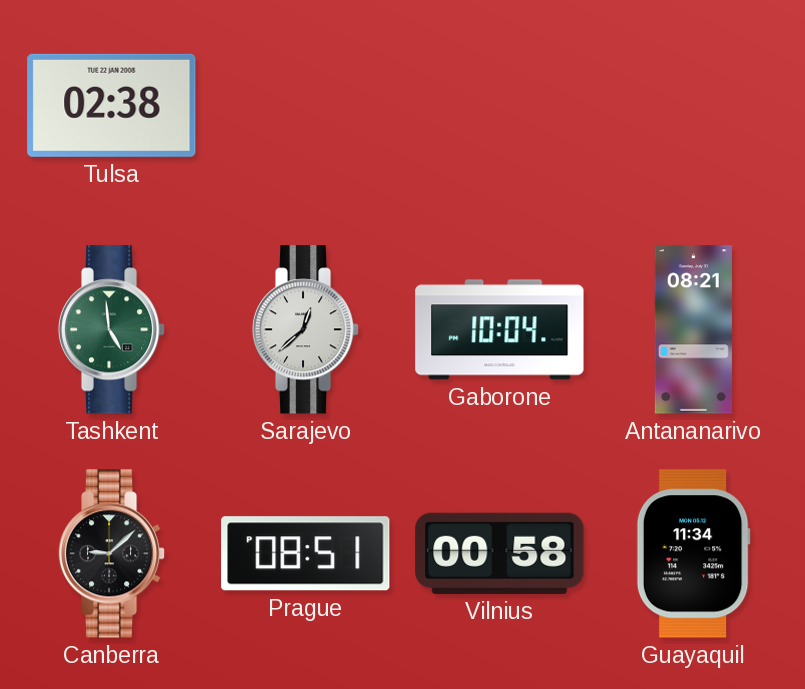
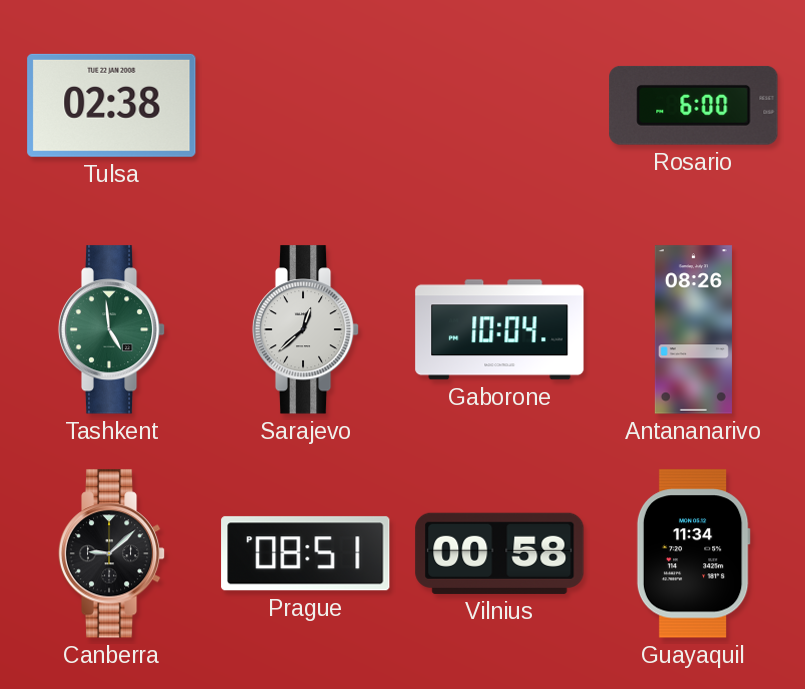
Rosario: none -> 6:00
Antananarivo: 08:21 -> 08:26
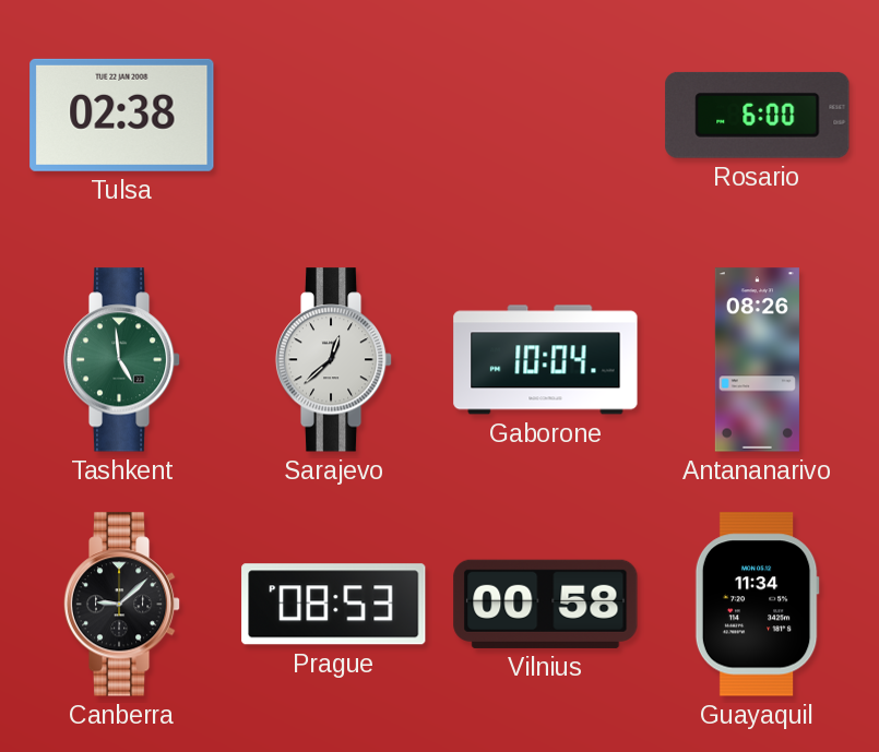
Prague: 08:51 -> 08:53
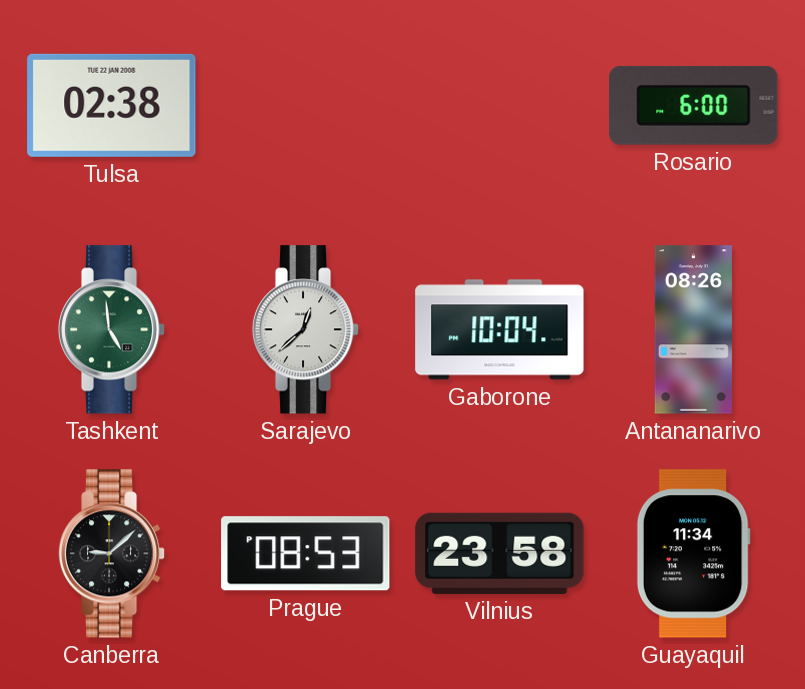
Vilnius: 00:58 -> 23:58
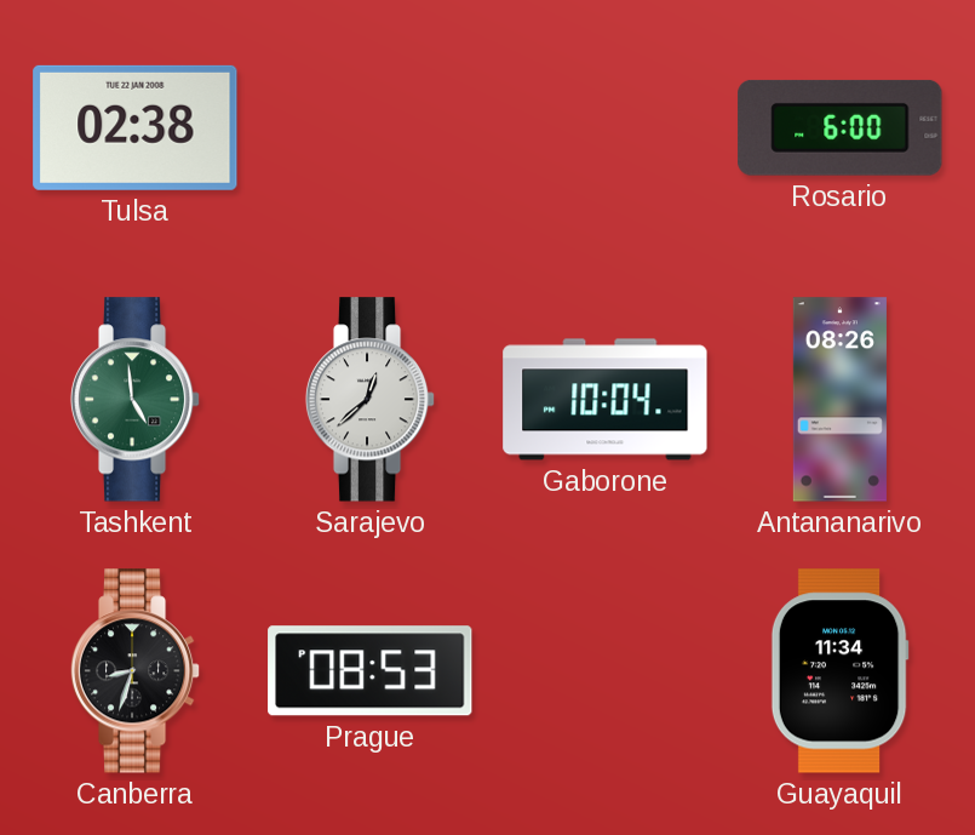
Canberra: 9:08 -> 8:33
Vilnius: 23:58 -> none
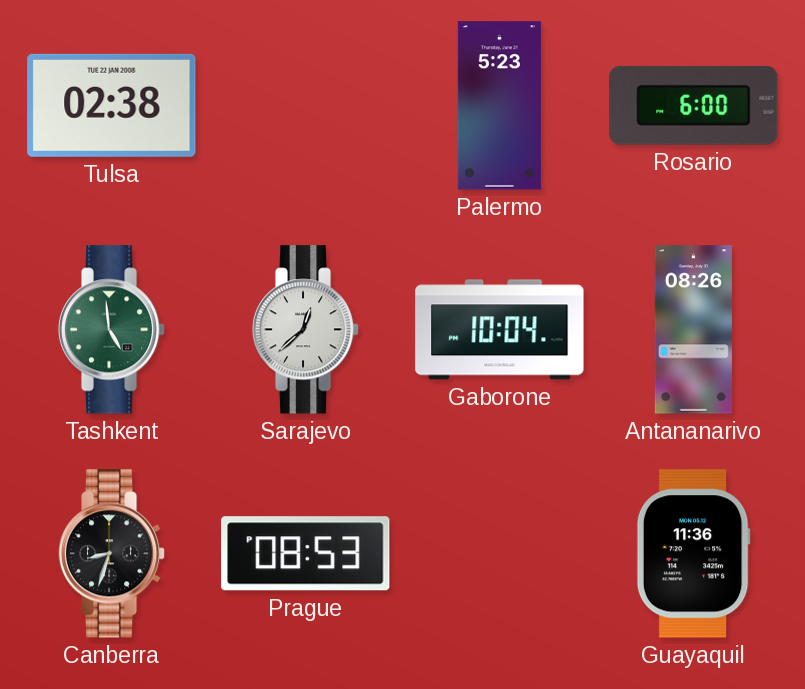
Palermo: none -> 5:23
Guayaquil: 11:34 -> 11:36
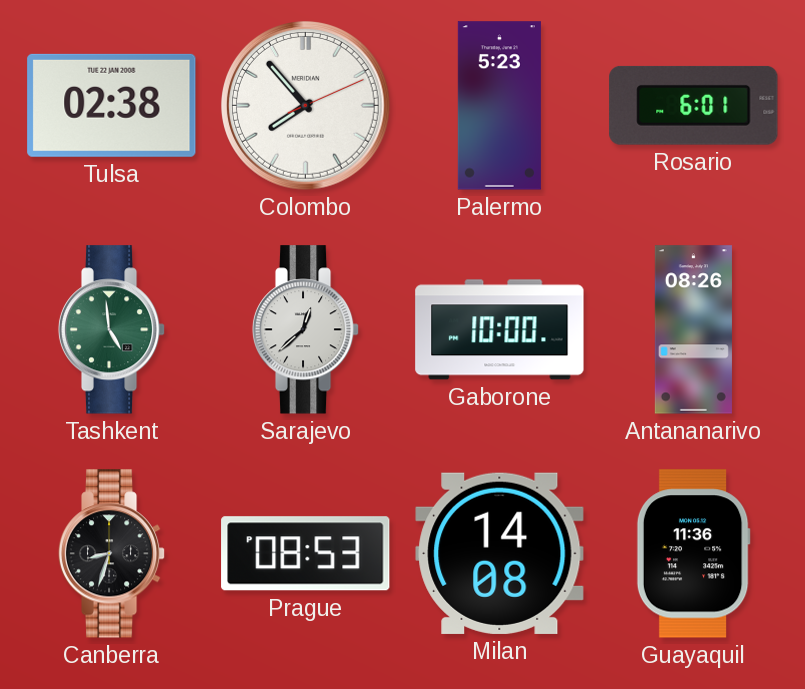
Colombo: none -> 7:53
Rosario: 6:00 -> 6:01
Gaborone: 10:04 -> 10:00
Milan: none -> 14:08
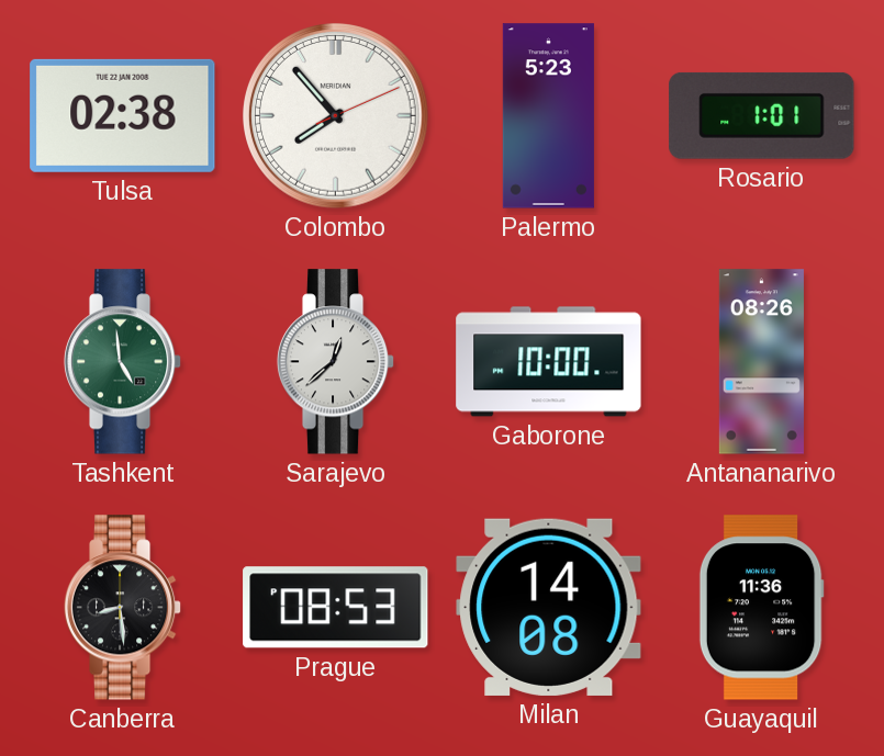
Rosario: 6:01 -> 1:01
Canberra: 8:33 -> 8:29
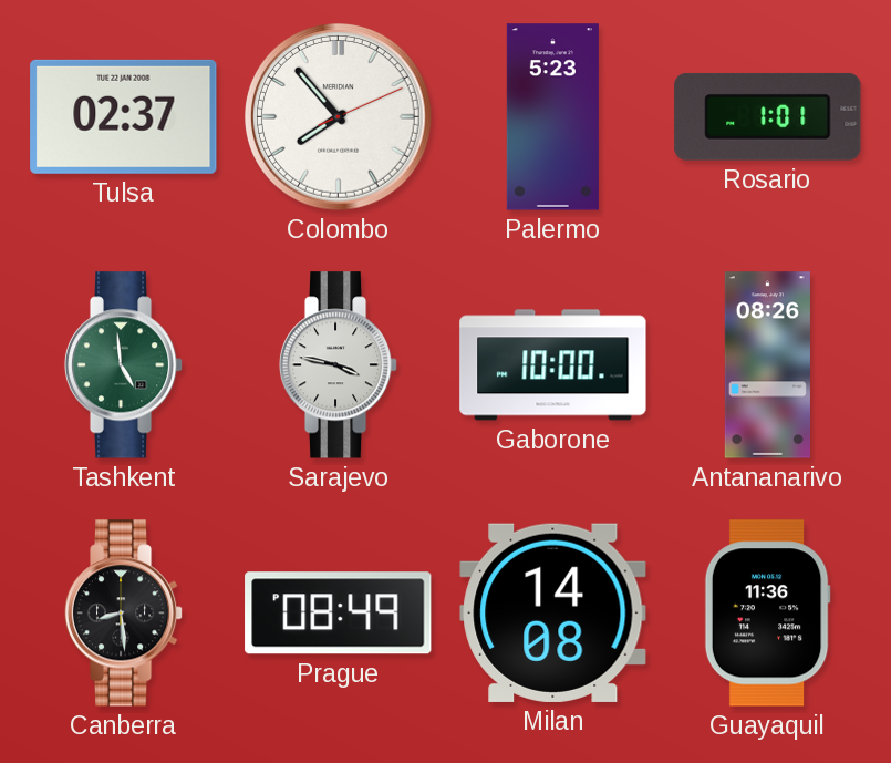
Tulsa: 02:38 -> 02:37
Sarajevo: 12:38 -> 3:47
Prague: 08:53 -> 08:49
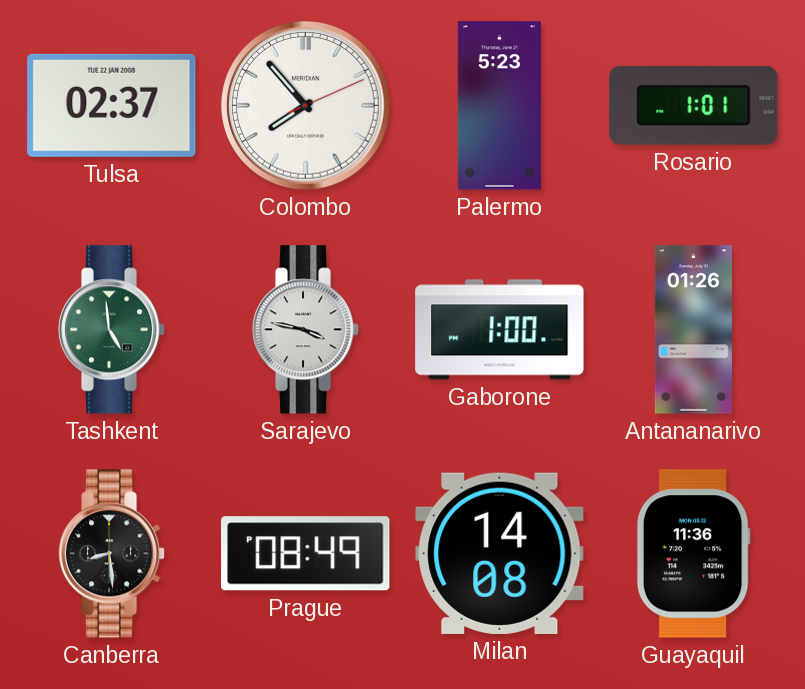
Gaborone: 10:00 -> 1:00
Antananarivo: 08:26 -> 01:26
